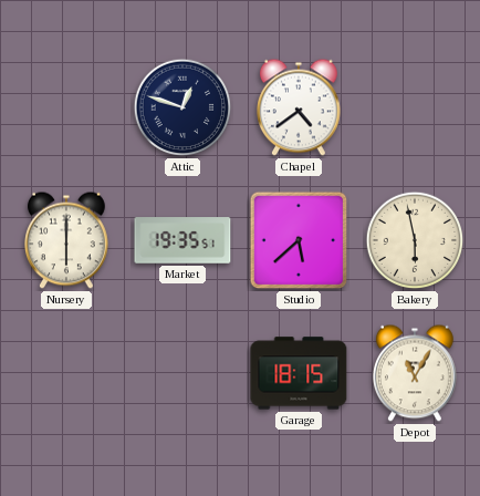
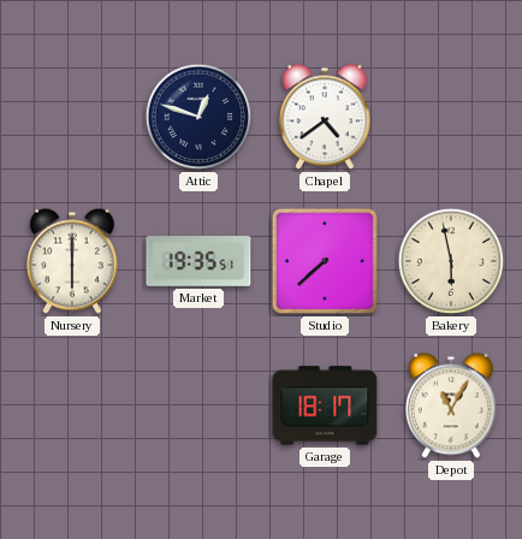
Studio: 5:38 -> 7:38
Garage: 18:15 -> 18:17
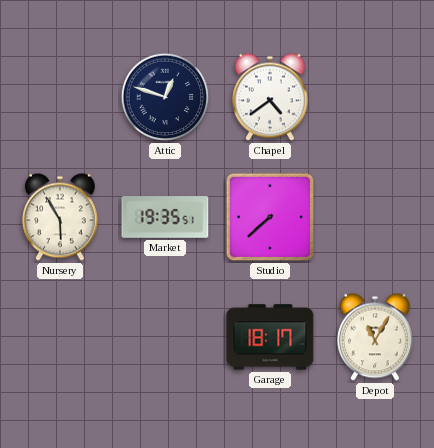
Nursery: 6:00 -> 5:55
Bakery: 5:58 -> none
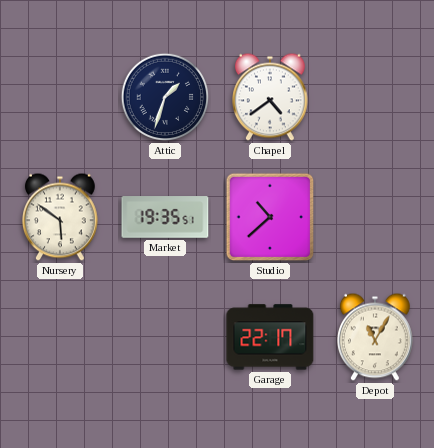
Attic: 12:48 -> 1:33
Nursery: 5:55 -> 5:51
Studio: 7:38 -> 10:38
Garage: 18:17 -> 22:17
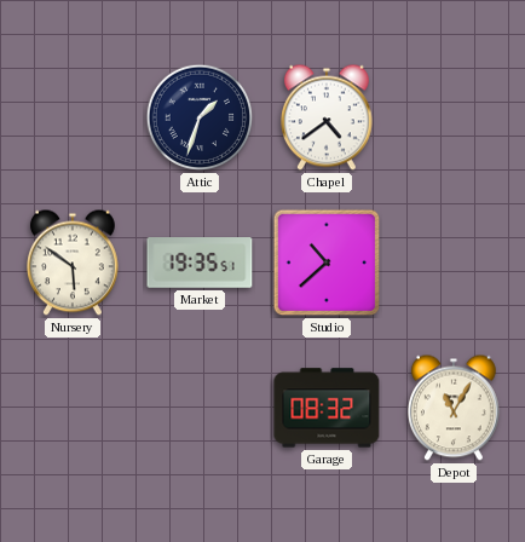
Garage: 22:17 -> 08:32
